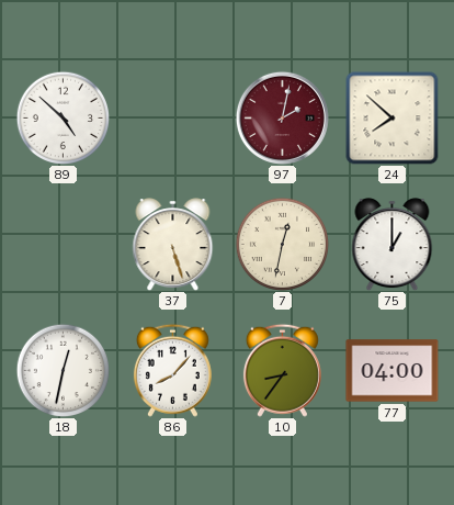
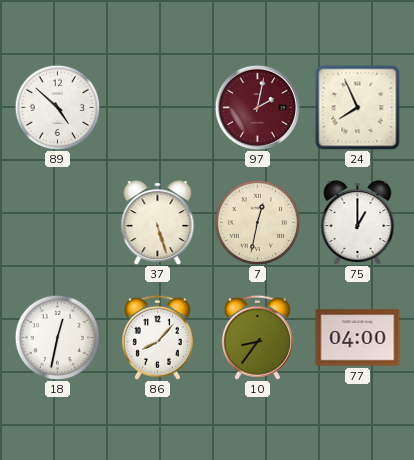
24: 7:52 -> 7:56
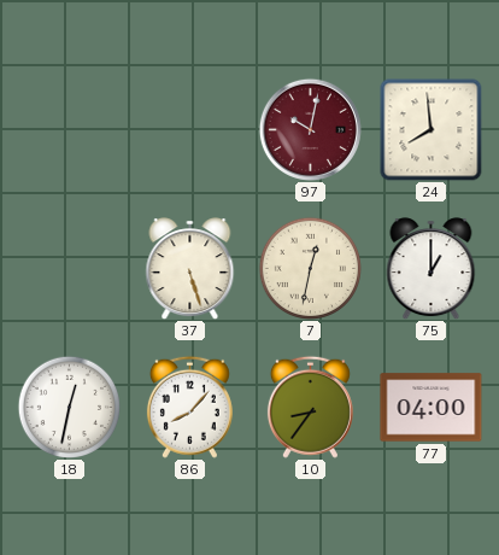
89: 4:52 -> none
97: 2:02 -> 10:02
24: 7:56 -> 7:59
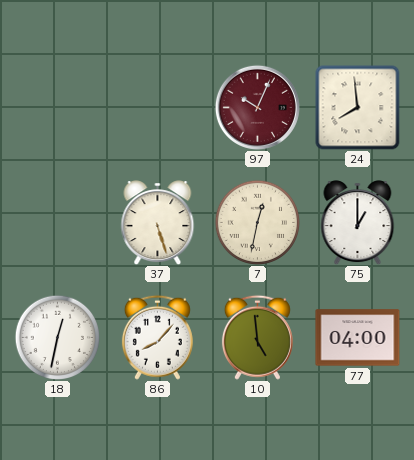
97: 10:02 -> 10:04
10: 8:36 -> 4:59
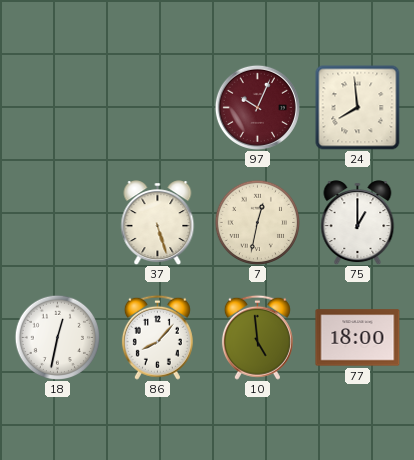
77: 04:00 -> 18:00
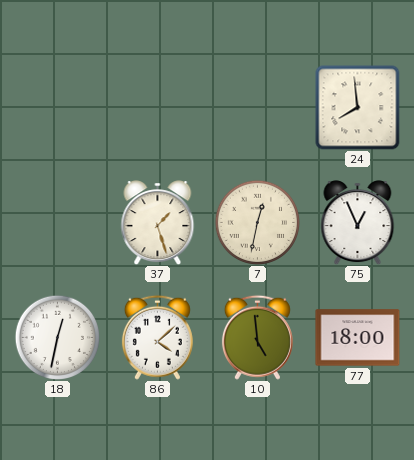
97: 10:04 -> none
37: 5:27 -> 1:27
75: 1:00 -> 12:56
86: 8:07 -> 4:08
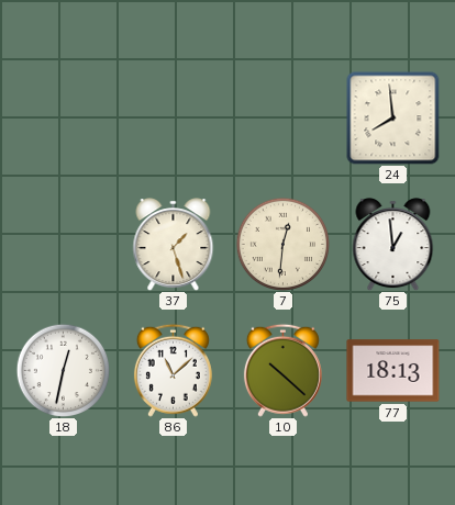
7: 12:32 -> 12:31
75: 12:56 -> 12:59
86: 4:08 -> 11:08
10: 4:59 -> 10:22
77: 18:00 -> 18:13
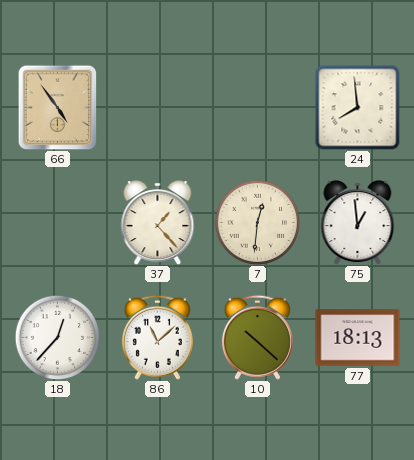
66: none -> 4:54
37: 1:27 -> 1:23
18: 12:32 -> 12:37
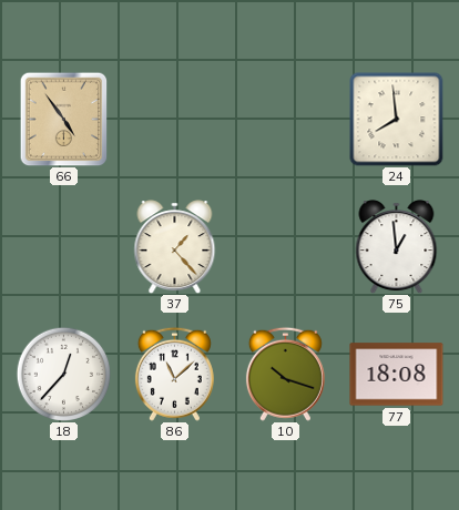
7: 12:31 -> none
10: 10:22 -> 10:18
77: 18:13 -> 18:08
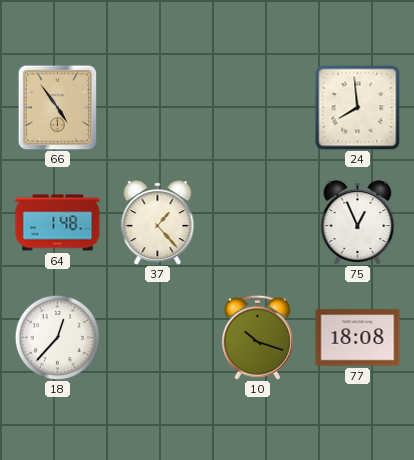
64: none -> 1:48
75: 12:59 -> 12:56
86: 11:08 -> none
